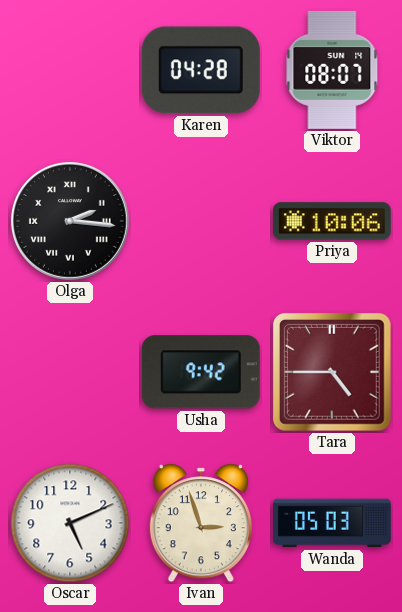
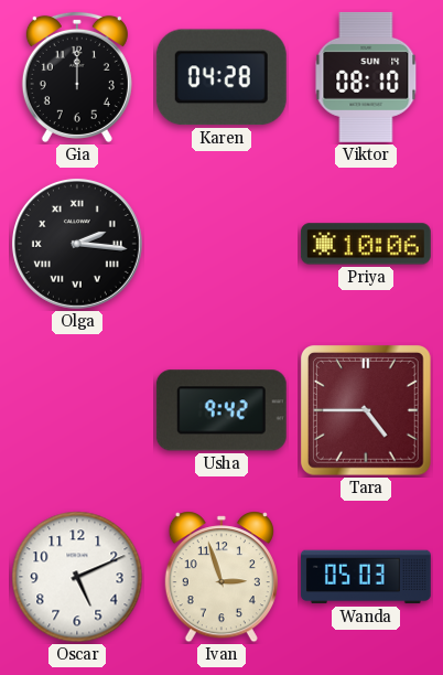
Gia: none -> 12:00
Viktor: 08:07 -> 08:10
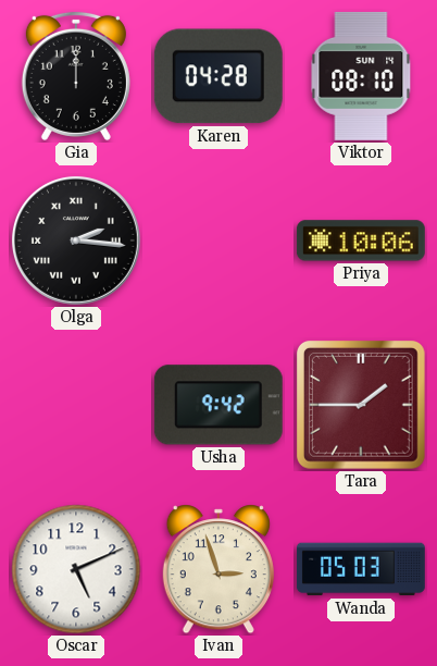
Tara: 4:45 -> 1:45
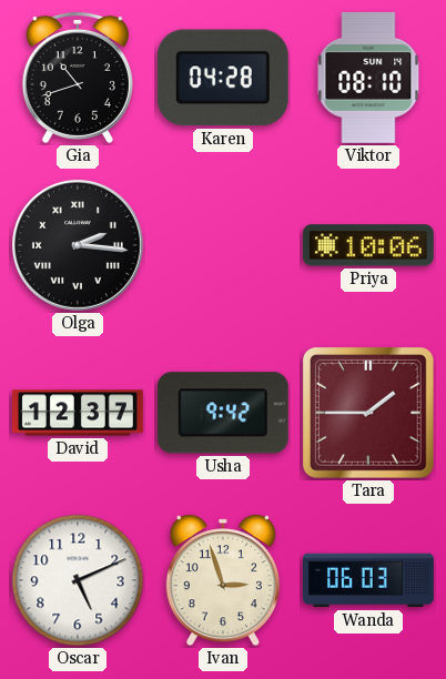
Gia: 12:00 -> 10:42
David: none -> 12:37
Wanda: 05:03 -> 06:03
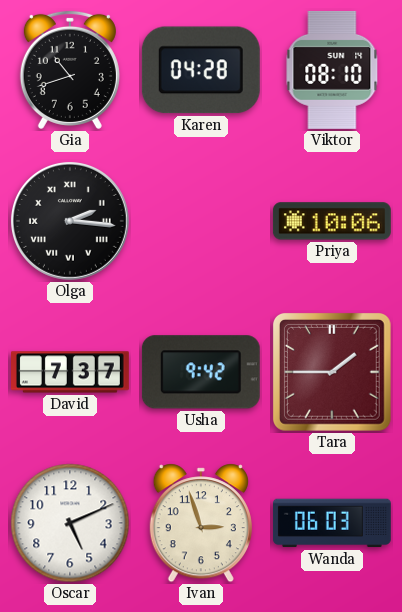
David: 12:37 -> 7:37
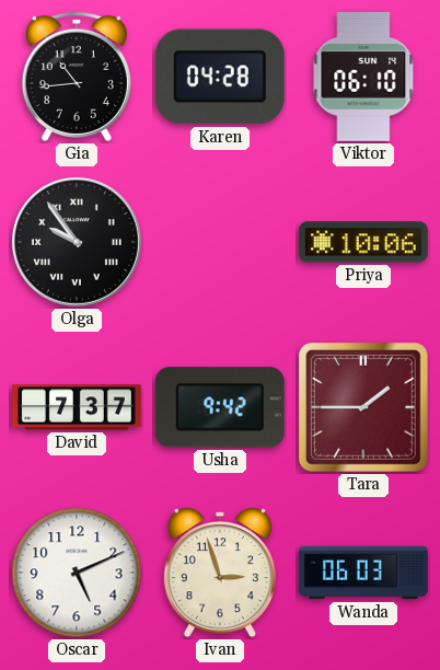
Gia: 10:42 -> 10:44
Viktor: 08:10 -> 06:10
Olga: 2:16 -> 9:54
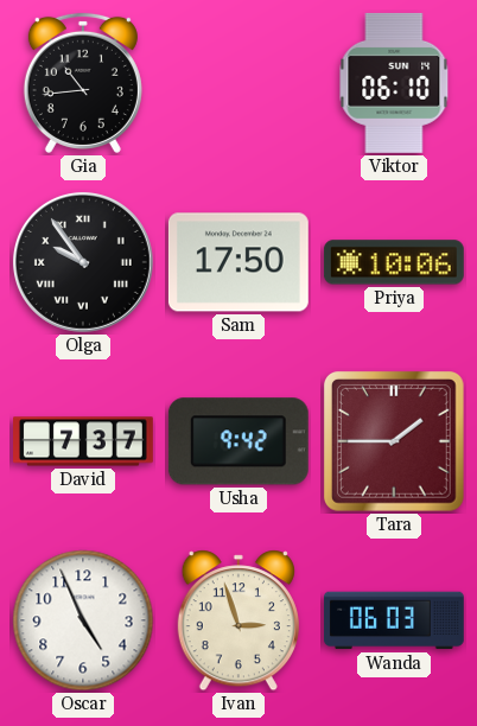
Karen: 04:28 -> none
Sam: none -> 17:50
Oscar: 5:11 -> 4:56
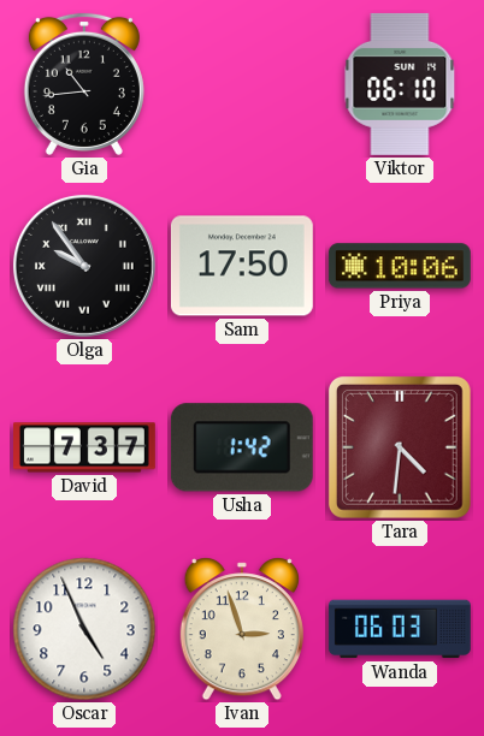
Usha: 9:42 -> 1:42
Tara: 1:45 -> 4:31
